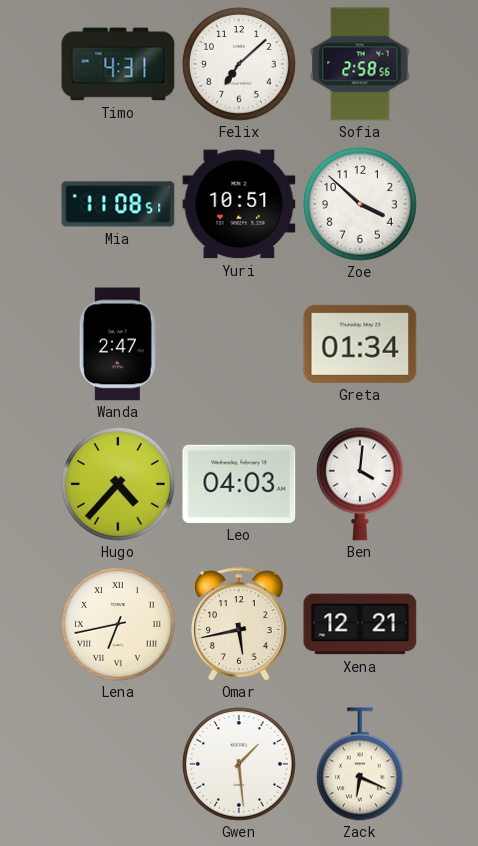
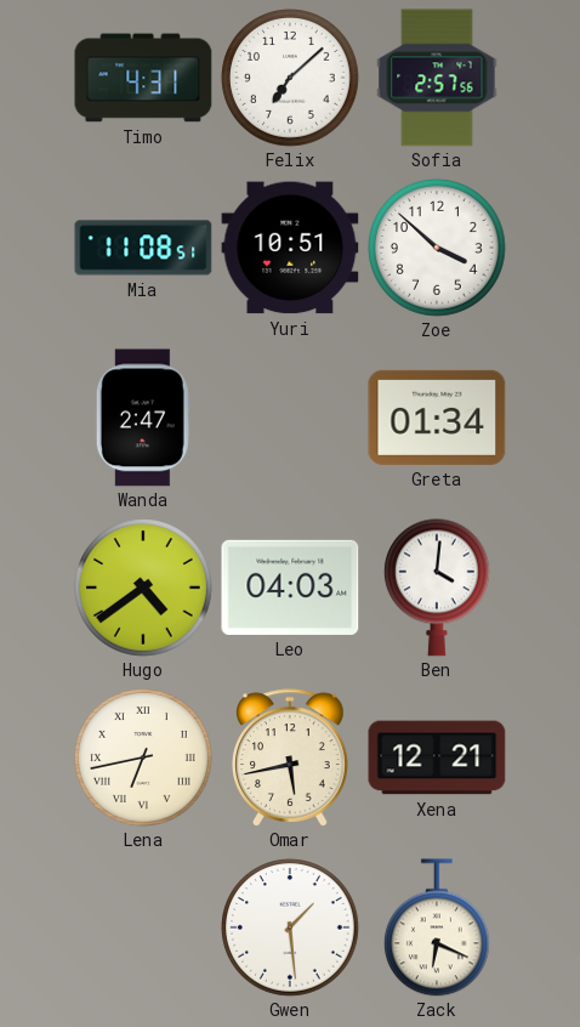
Sofia: 2:58 -> 2:57
Hugo: 4:37 -> 4:39
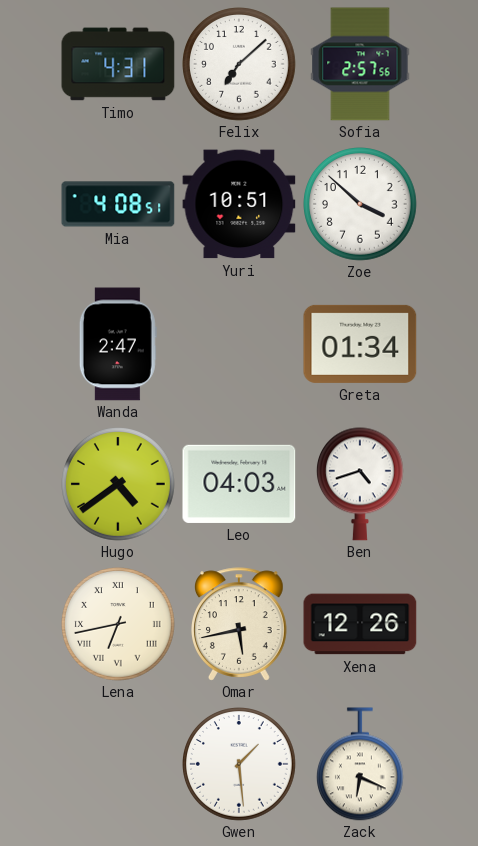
Mia: 11:08 -> 4:08
Ben: 4:01 -> 4:42
Xena: 12:21 -> 12:26
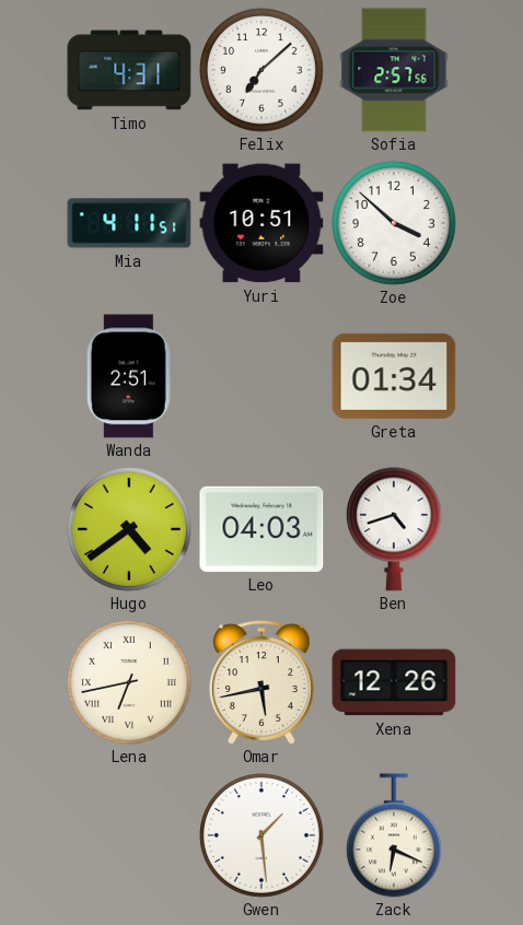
Mia: 4:08 -> 4:11
Wanda: 2:47 -> 2:51
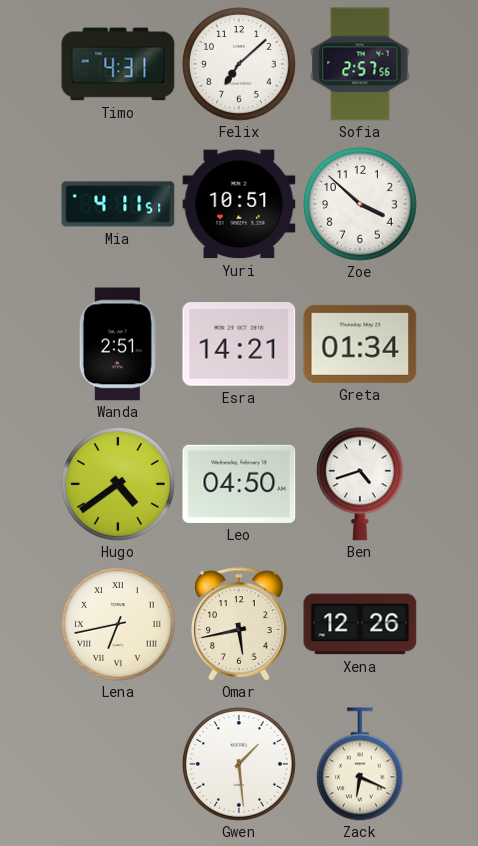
Esra: none -> 14:21
Leo: 04:03 -> 04:50
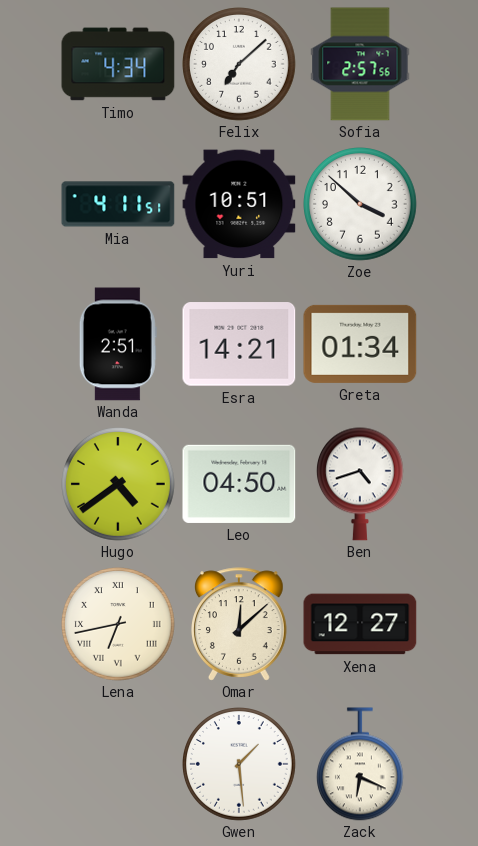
Timo: 4:31 -> 4:34
Omar: 5:43 -> 12:08
Xena: 12:26 -> 12:27
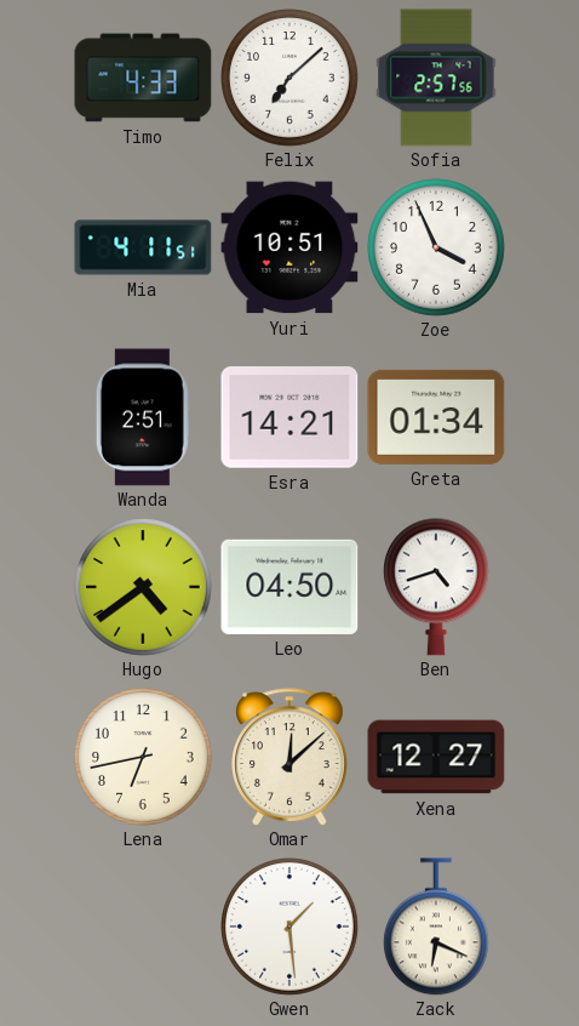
Timo: 4:34 -> 4:33
Zoe: 3:52 -> 3:56
Lena numerals: Roman -> Arabic
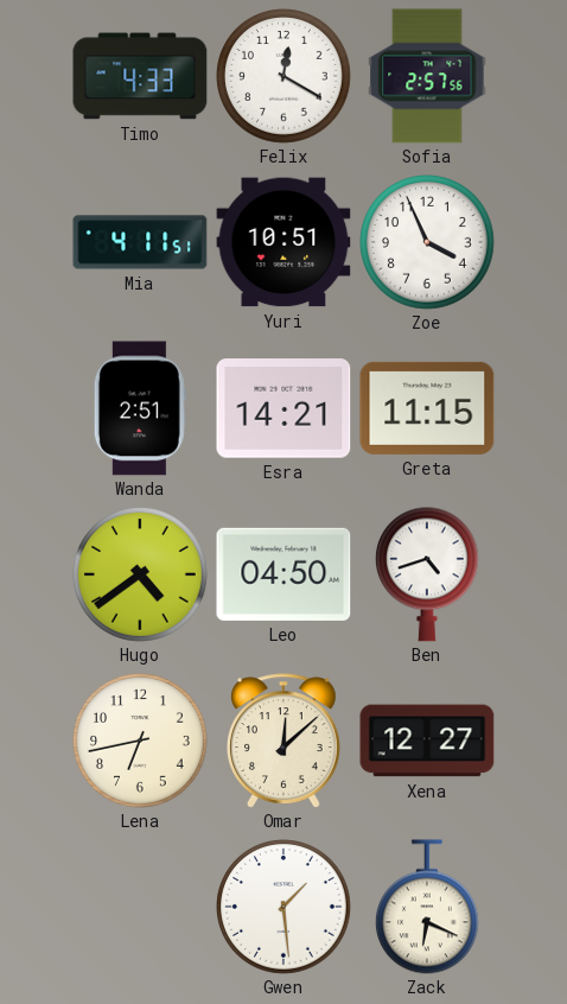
Felix: 7:08 -> 12:20
Greta: 01:34 -> 11:15
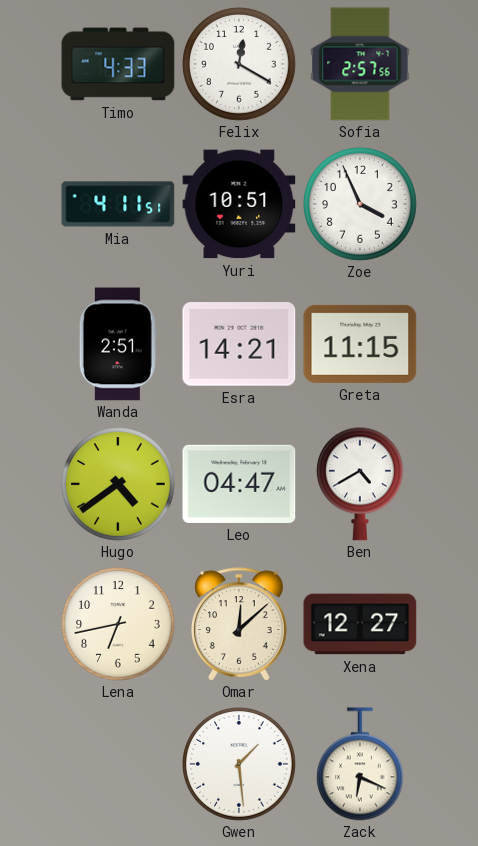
Leo: 04:50 -> 04:47
Ben: 4:42 -> 4:40
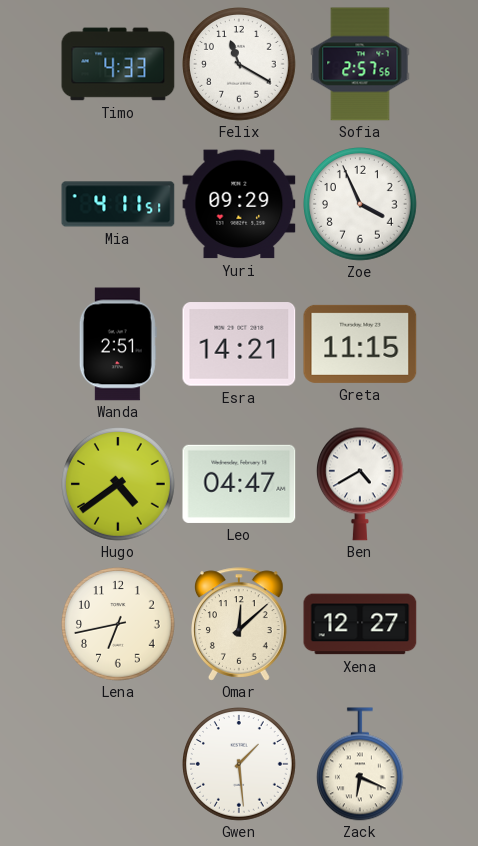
Felix: 12:20 -> 11:20
Yuri: 10:51 -> 09:29
